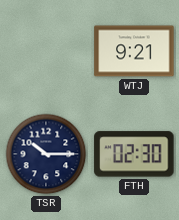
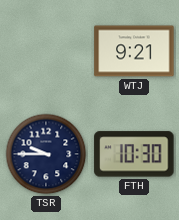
TSR: 10:15 -> 9:45
FTH: 02:30 -> 10:30
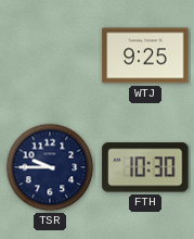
WTJ: 9:21 -> 9:25
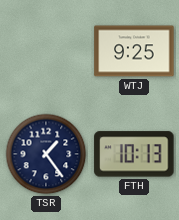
TSR: 9:45 -> 1:24
FTH: 10:30 -> 10:13
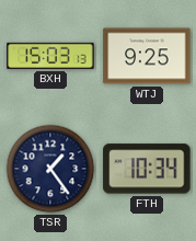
BXH: none -> 15:03
FTH: 10:13 -> 10:34
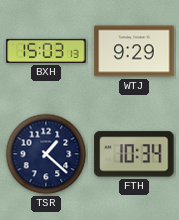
WTJ: 9:25 -> 9:29
TSR: 1:24 -> 1:22
